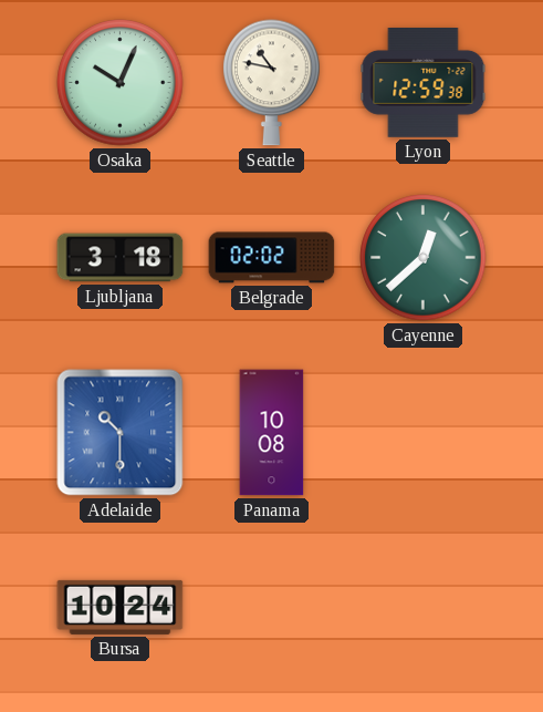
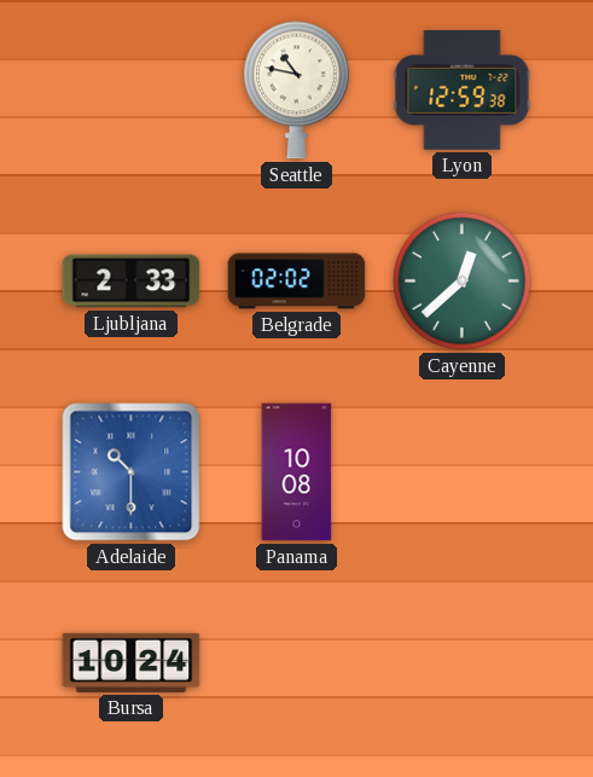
Osaka: 10:04 -> none
Ljubljana: 3:18 -> 2:33
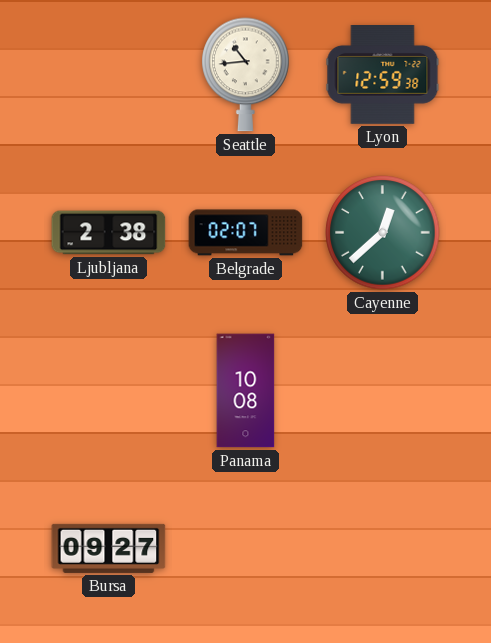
Seattle: 10:47 -> 10:44
Ljubljana: 2:33 -> 2:38
Belgrade: 02:02 -> 02:07
Adelaide: 10:30 -> none
Bursa: 10:24 -> 09:27
